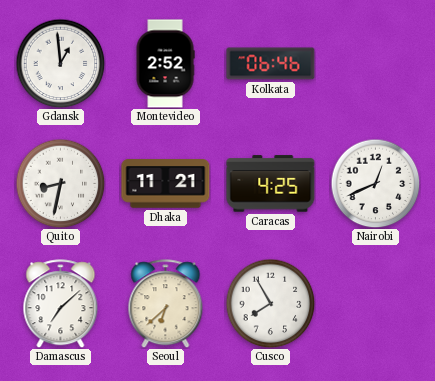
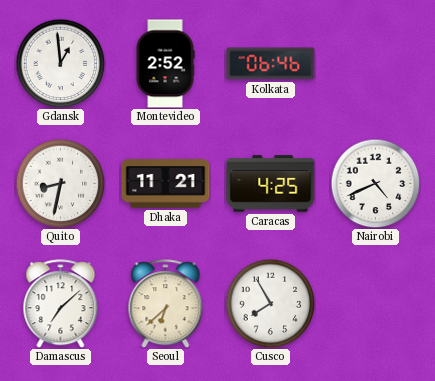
Nairobi: 12:41 -> 4:41
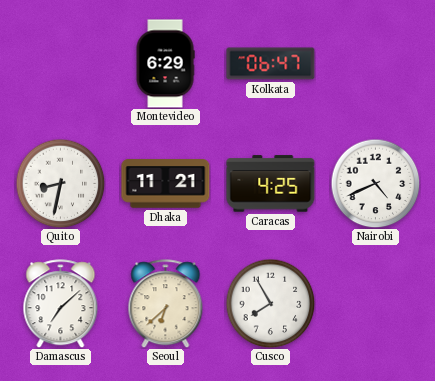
Gdansk: 12:59 -> none
Montevideo: 2:52 -> 6:29
Kolkata: 06:46 -> 06:47
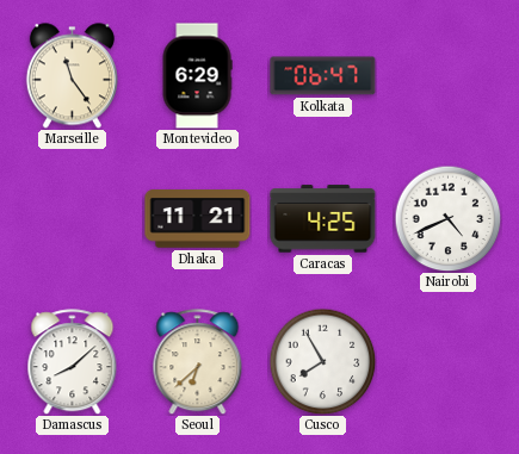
Marseille: none -> 11:24
Quito: 8:32 -> none
Damascus: 7:08 -> 8:08
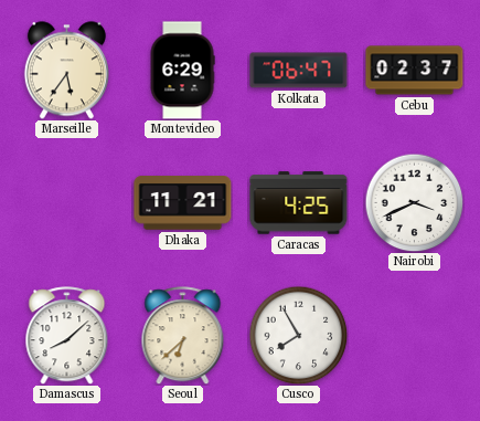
Marseille: 11:24 -> 5:36
Cebu: none -> 02:37
Nairobi: 4:41 -> 3:41
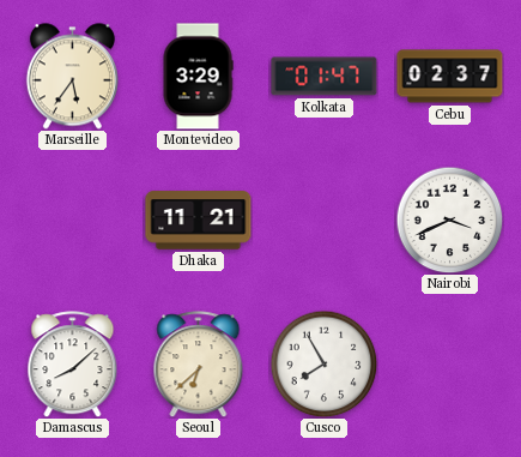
Montevideo: 6:29 -> 3:29
Kolkata: 06:47 -> 01:47
Caracas: 4:25 -> none
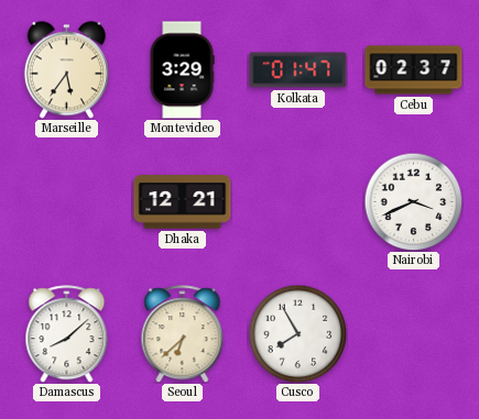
Dhaka: 11:21 -> 12:21
